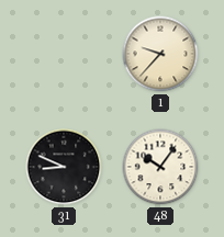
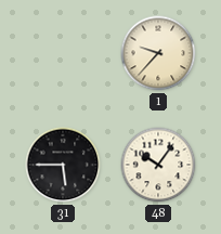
31: 8:49 -> 5:45
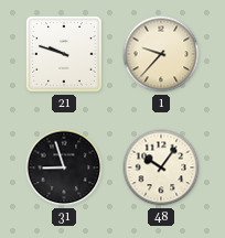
21: none -> 9:48
31: 5:45 -> 8:57
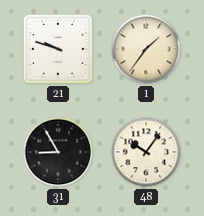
1: 9:37 -> 1:36
31: 8:57 -> 8:55
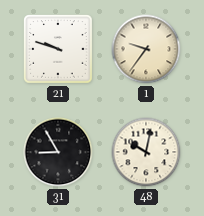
1: 1:36 -> 9:36
48: 10:06 -> 10:02
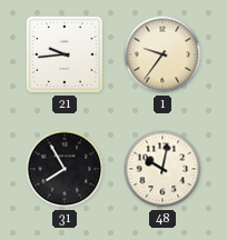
21: 9:48 -> 9:44
31: 8:55 -> 7:55
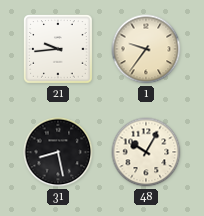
31: 7:55 -> 8:28
48: 10:02 -> 10:05
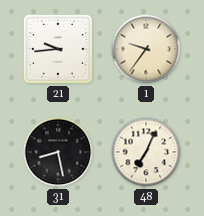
48: 10:05 -> 7:04
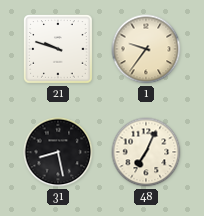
21: 9:44 -> 9:48
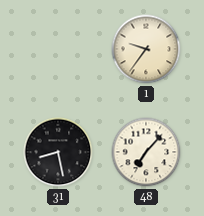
21: 9:48 -> none
48: 7:04 -> 7:07
